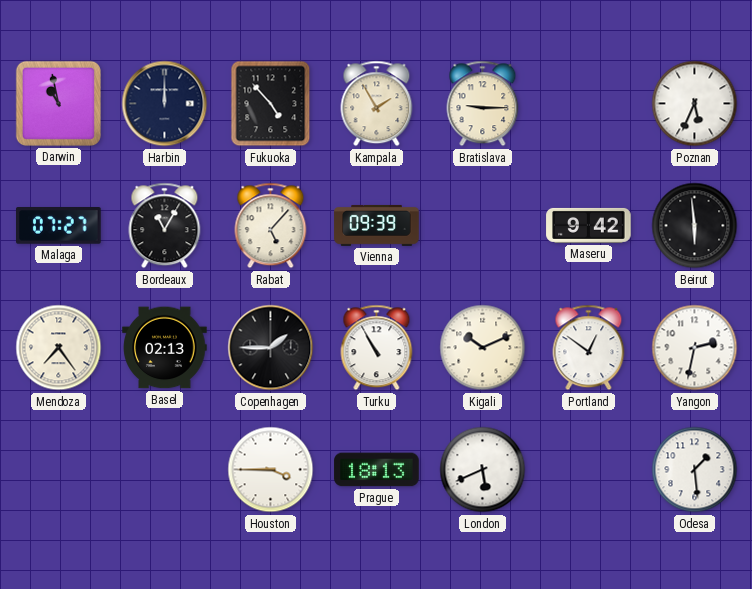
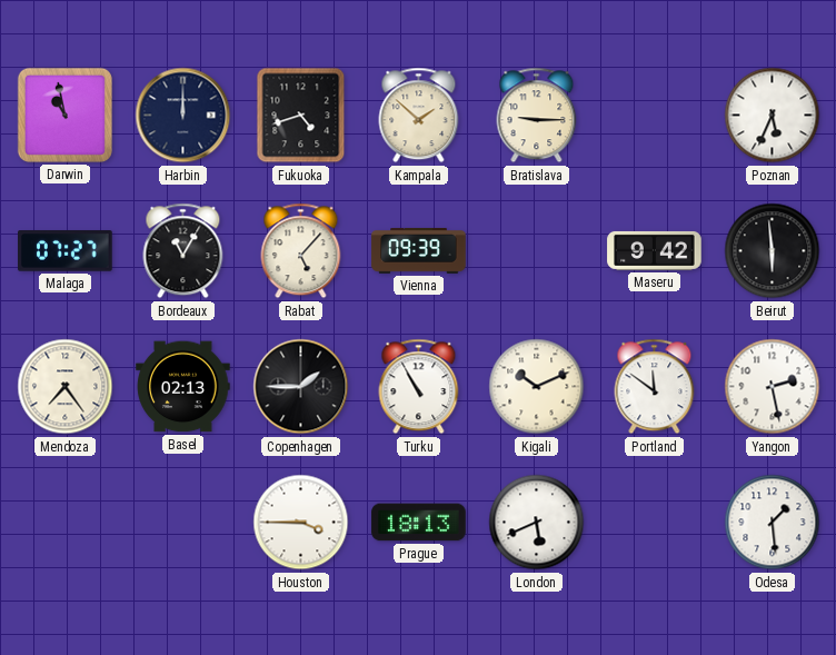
Fukuoka: 4:53 -> 4:42
Kampala: 1:55 -> 1:52
Portland: 12:51 -> 11:51
Yangon: 2:32 -> 2:28
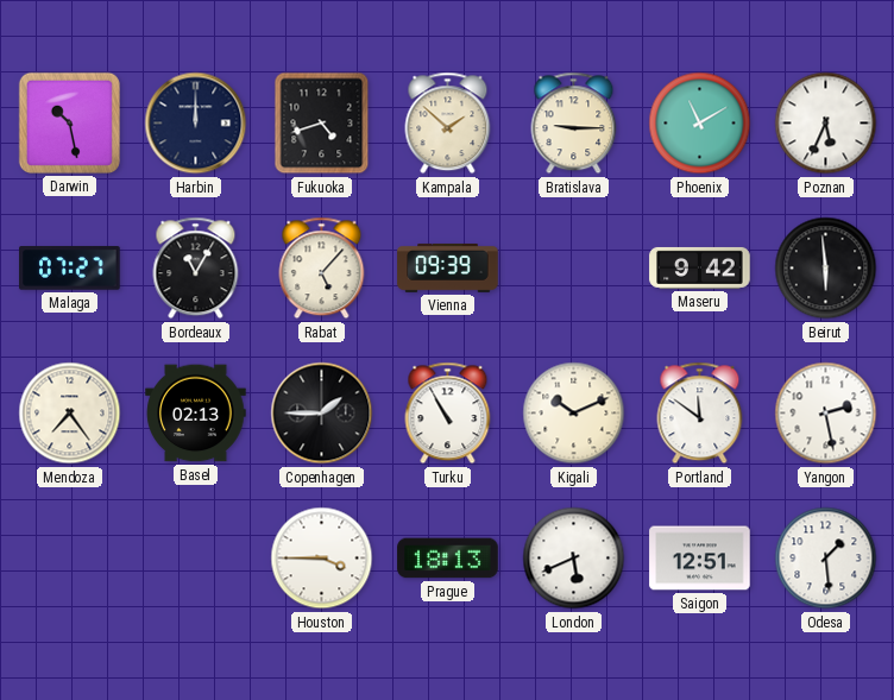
Darwin: 10:58 -> 10:28
Phoenix: none -> 11:10
Saigon: none -> 12:51
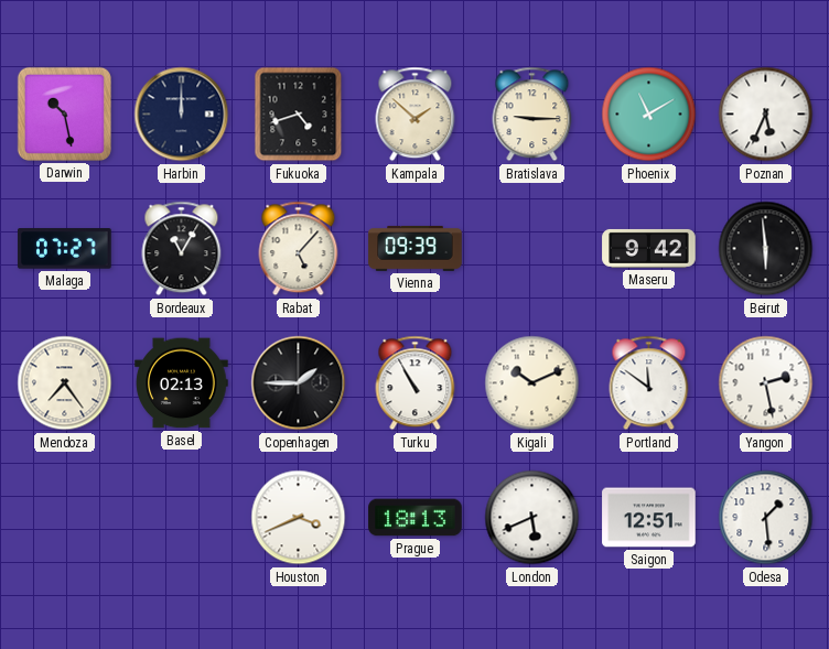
Houston: 3:45 -> 3:41
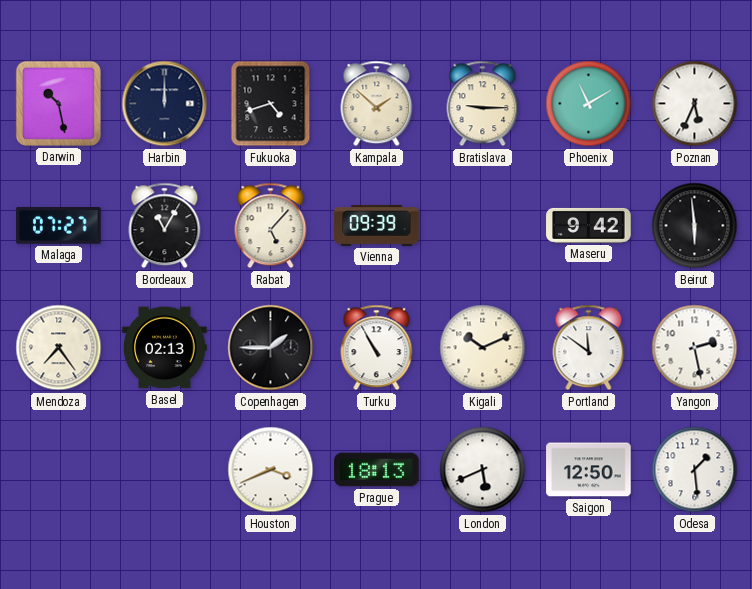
Saigon: 12:51 -> 12:50
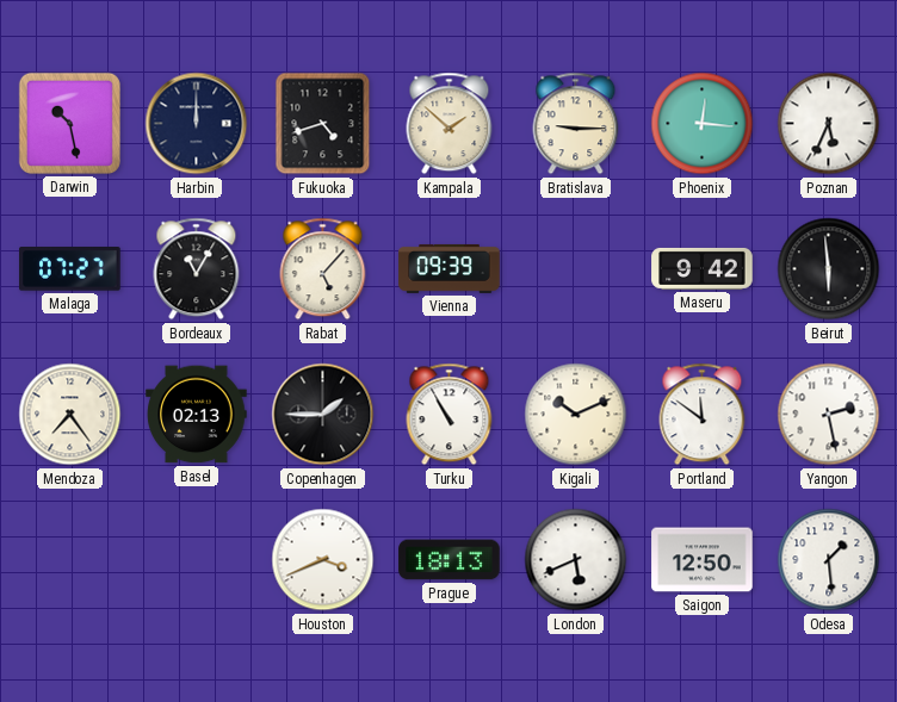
Phoenix: 11:10 -> 12:16
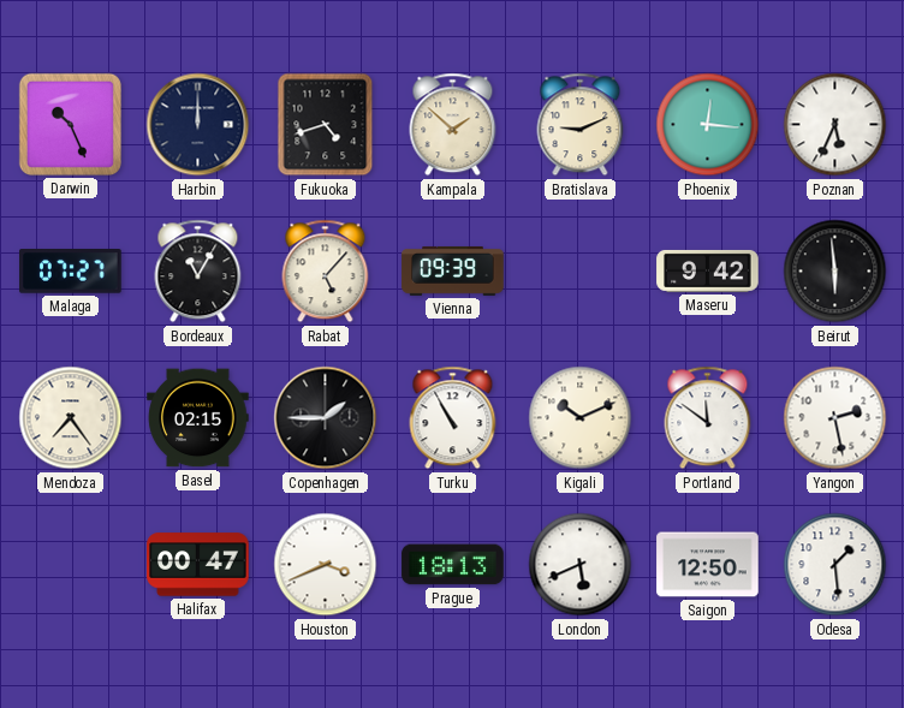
Darwin: 10:28 -> 10:26
Bratislava: 9:15 -> 9:11
Basel: 02:13 -> 02:15
Halifax: none -> 00:47
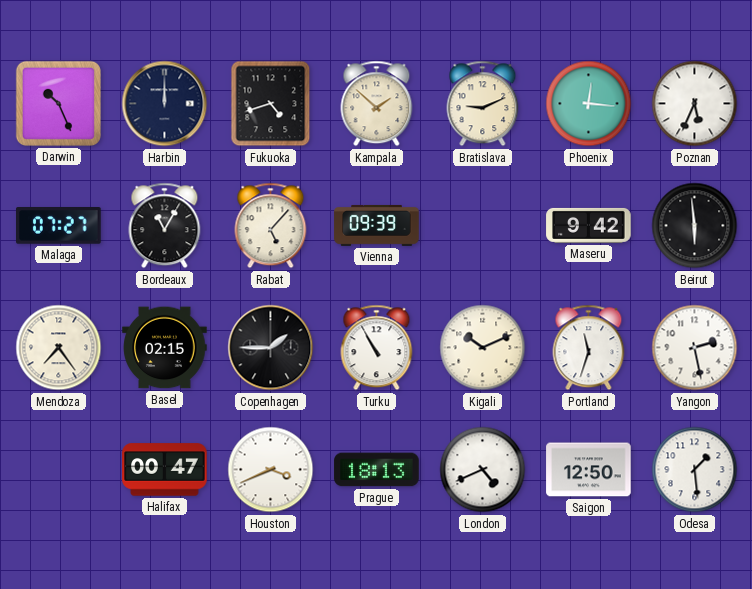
Portland: 11:51 -> 11:33
London: 5:41 -> 4:41
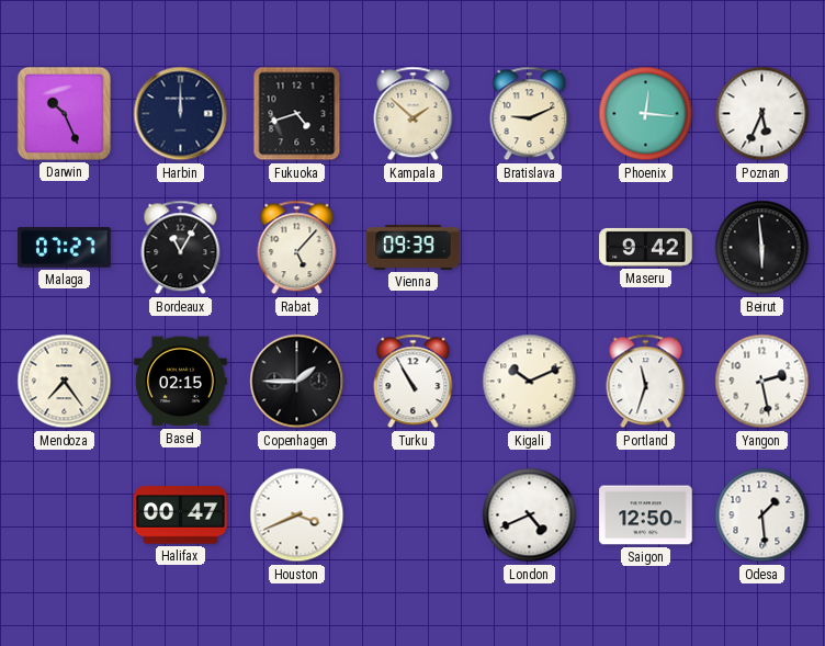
Prague: 18:13 -> none
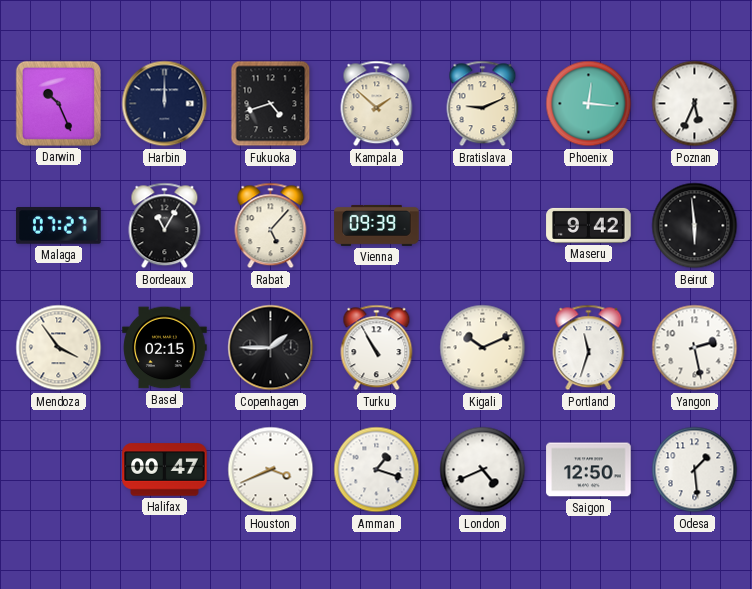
Mendoza: 7:24 -> 3:54
Amman: none -> 1:18
